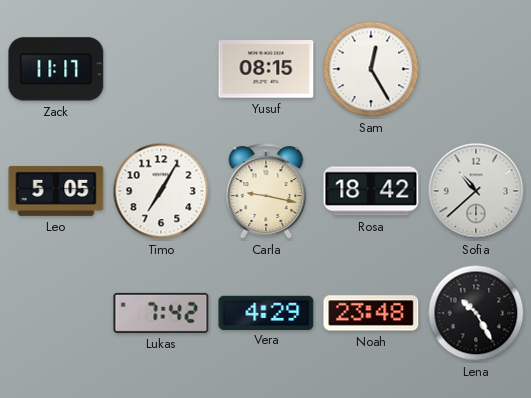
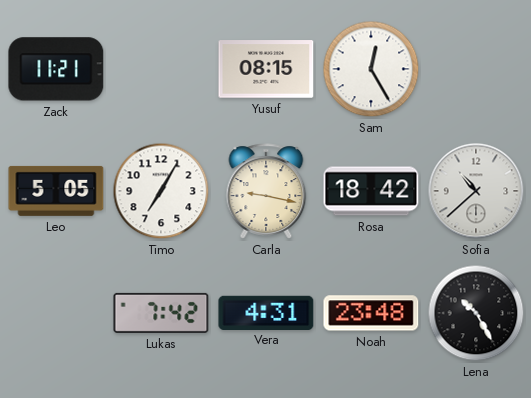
Zack: 11:17 -> 11:21
Vera: 4:29 -> 4:31
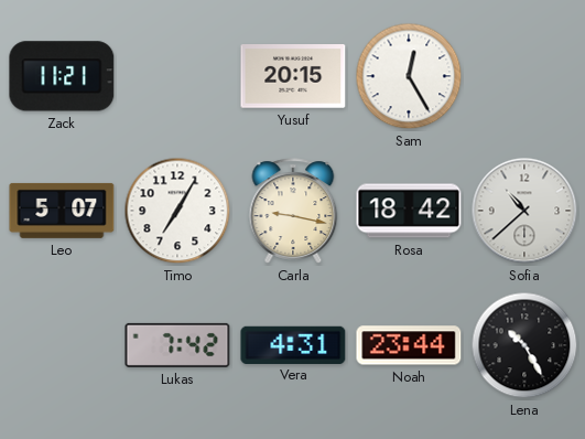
Yusuf: 08:15 -> 20:15
Leo: 5:05 -> 5:07
Noah: 23:48 -> 23:44
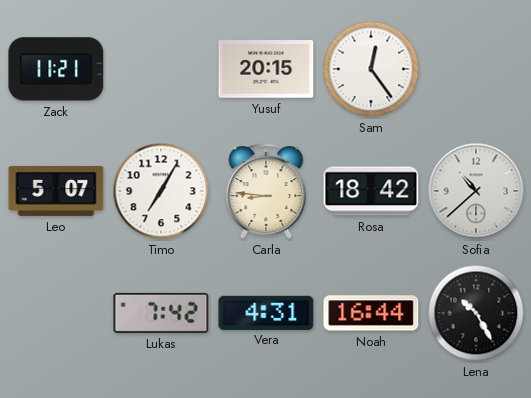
Sam: 12:25 -> 12:24
Carla: 9:17 -> 8:46
Noah: 23:44 -> 16:44
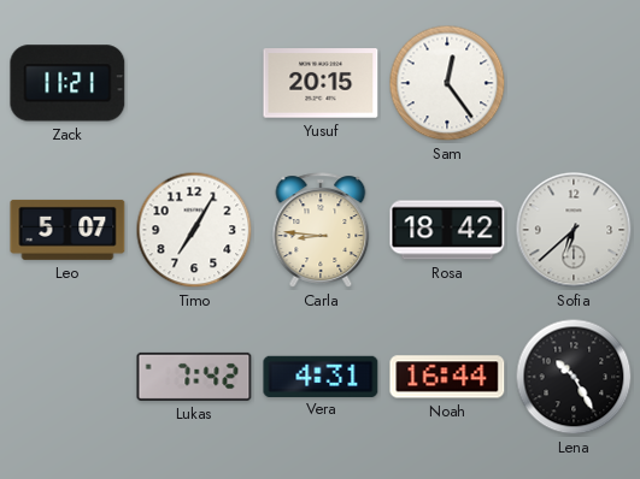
Sofia: 10:38 -> 6:38
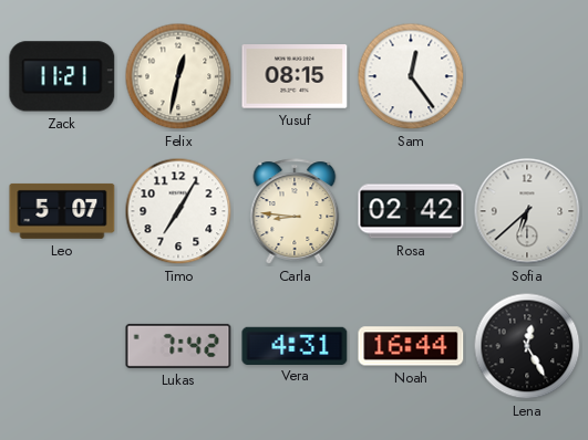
Felix: none -> 12:32
Yusuf: 20:15 -> 08:15
Rosa: 18:42 -> 02:42
Lena: 10:25 -> 12:25
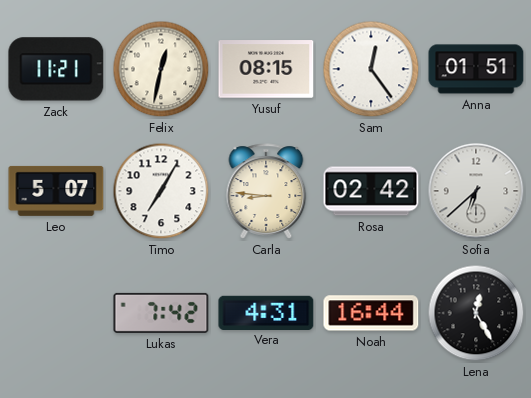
Anna: none -> 01:51
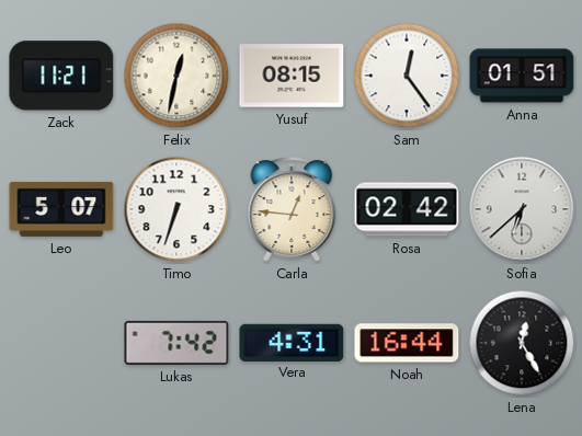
Timo: 7:05 -> 6:33
Carla: 8:46 -> 12:46
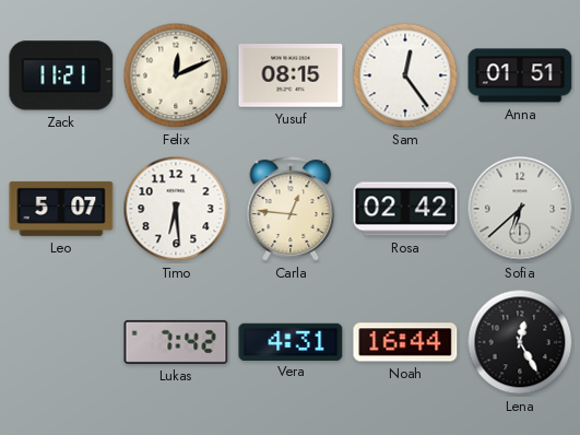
Felix: 12:32 -> 12:11
Timo: 6:33 -> 6:29
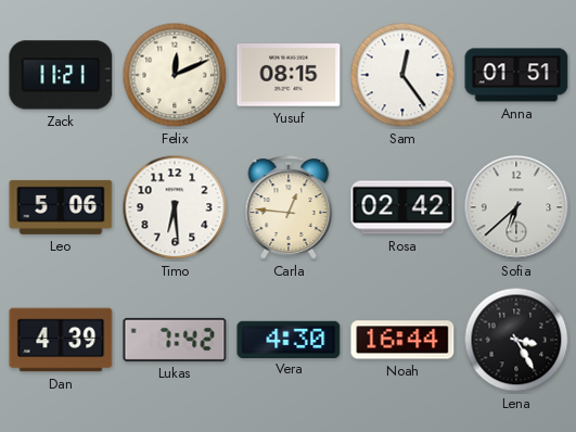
Leo: 5:07 -> 5:06
Dan: none -> 4:39
Vera: 4:31 -> 4:30
Lena: 12:25 -> 3:25
